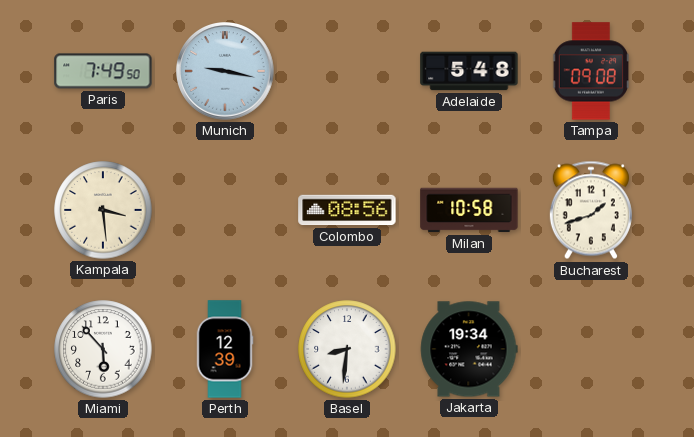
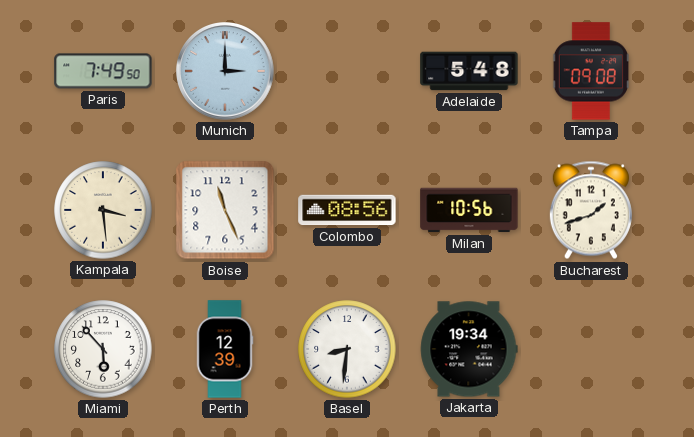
Munich: 9:17 -> 3:00
Boise: none -> 11:26
Milan: 10:58 -> 10:56
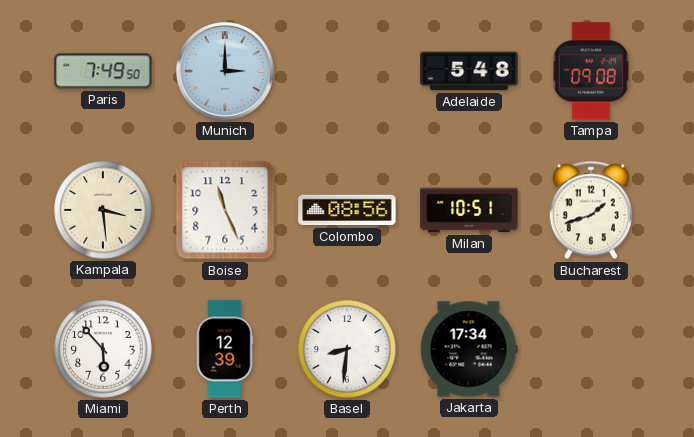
Milan: 10:56 -> 10:51
Jakarta: 19:34 -> 17:34
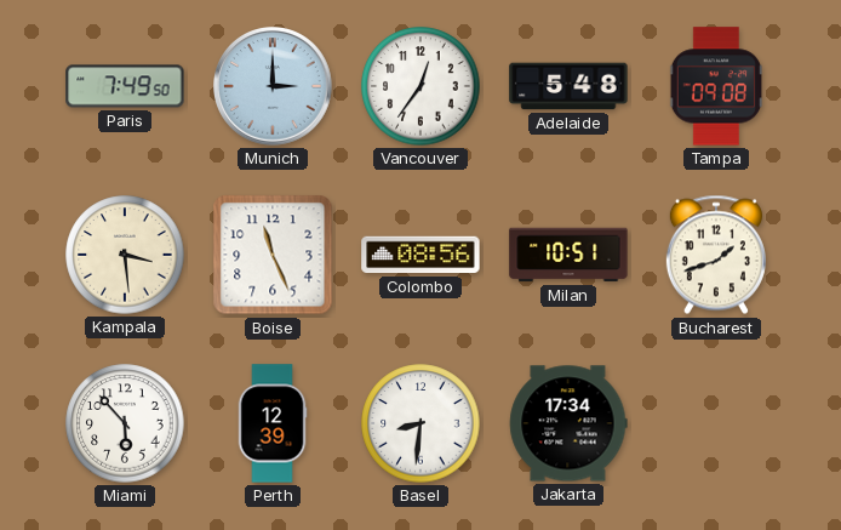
Vancouver: none -> 12:36
